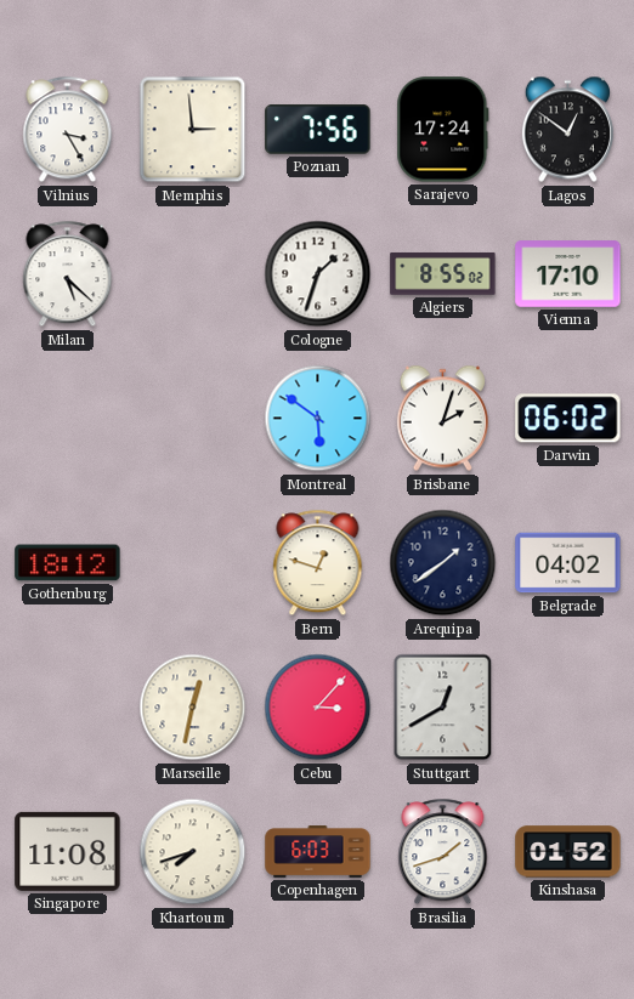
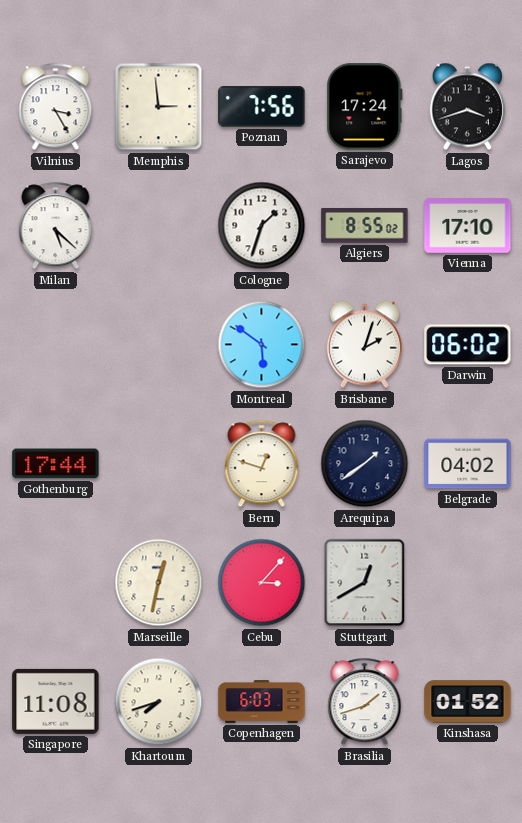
Lagos: 12:51 -> 3:42
Gothenburg: 18:12 -> 17:44
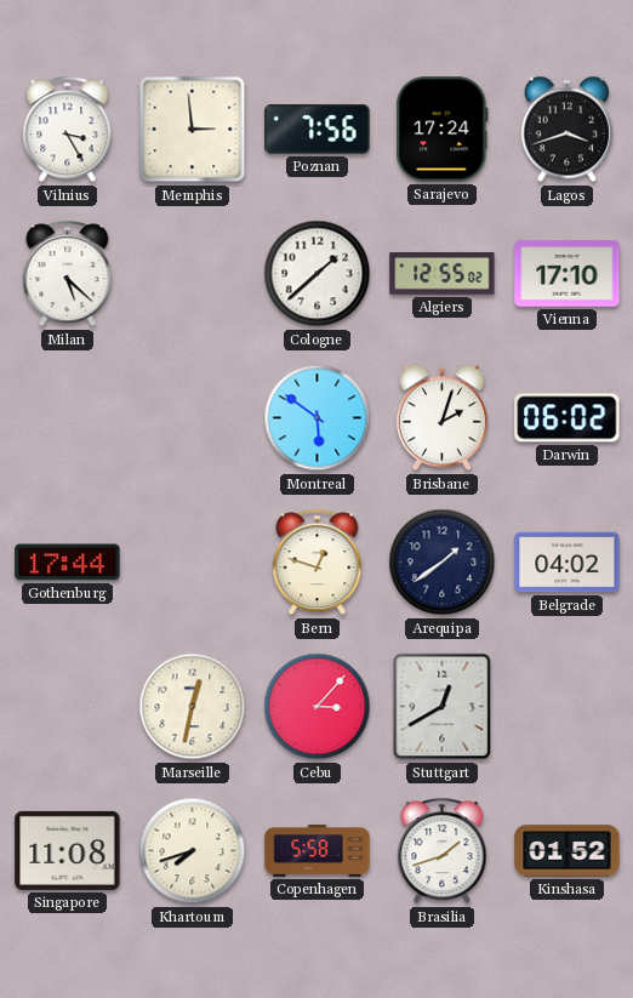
Cologne: 1:33 -> 1:38
Algiers: 8:55 -> 12:55
Copenhagen: 6:03 -> 5:58
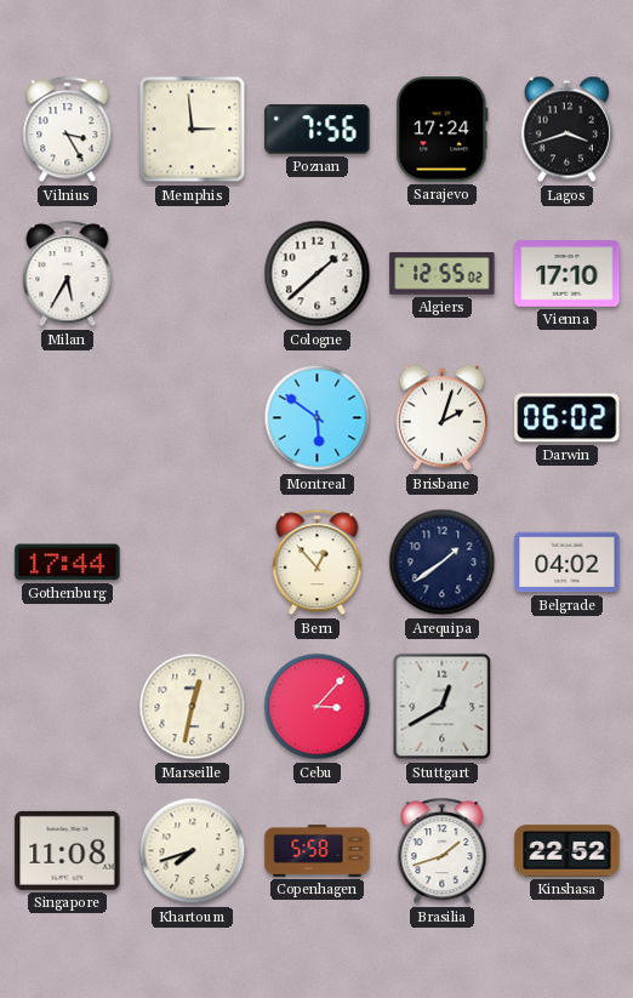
Milan: 5:22 -> 5:35
Bern: 12:48 -> 12:53
Kinshasa: 01:52 -> 22:52
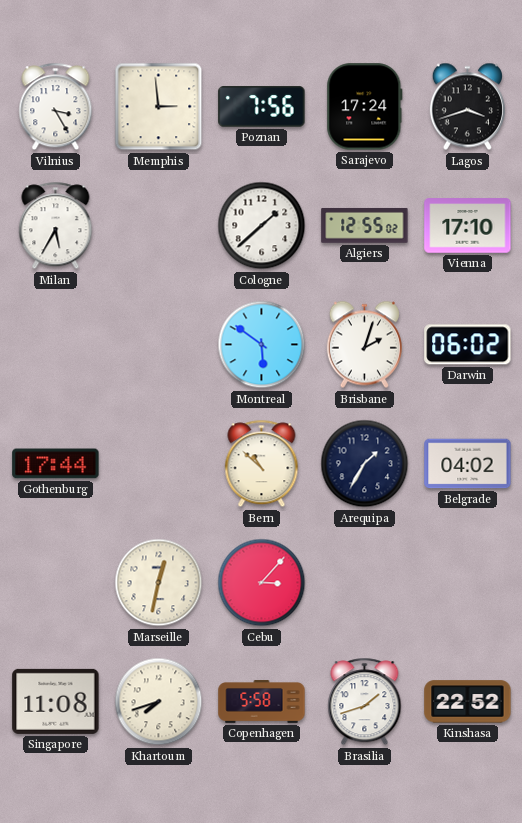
Bern: 12:53 -> 10:52
Arequipa: 1:39 -> 1:35
Stuttgart: 12:40 -> none
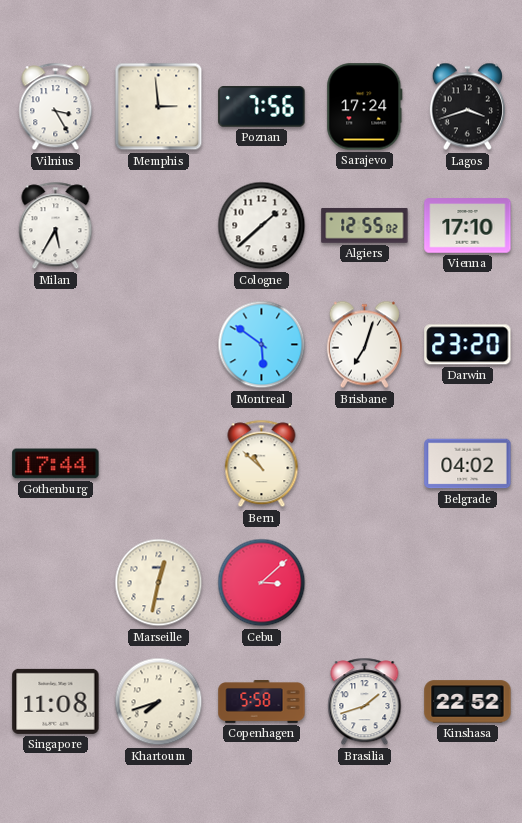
Brisbane: 2:03 -> 7:03
Darwin: 06:02 -> 23:20
Arequipa: 1:35 -> none
Cebu: 3:07 -> 3:08
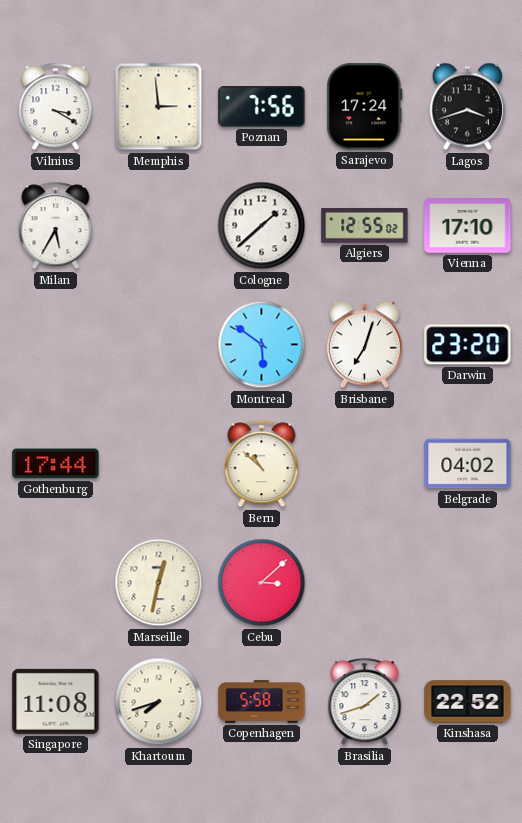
Vilnius: 3:25 -> 3:20
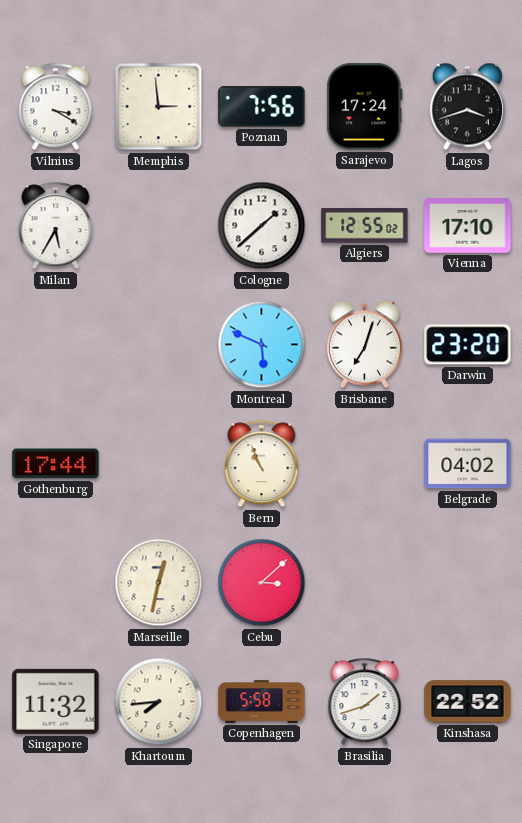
Montreal: 5:51 -> 5:49
Bern: 10:52 -> 10:56
Singapore: 11:08 -> 11:32
Khartoum: 7:42 -> 7:44
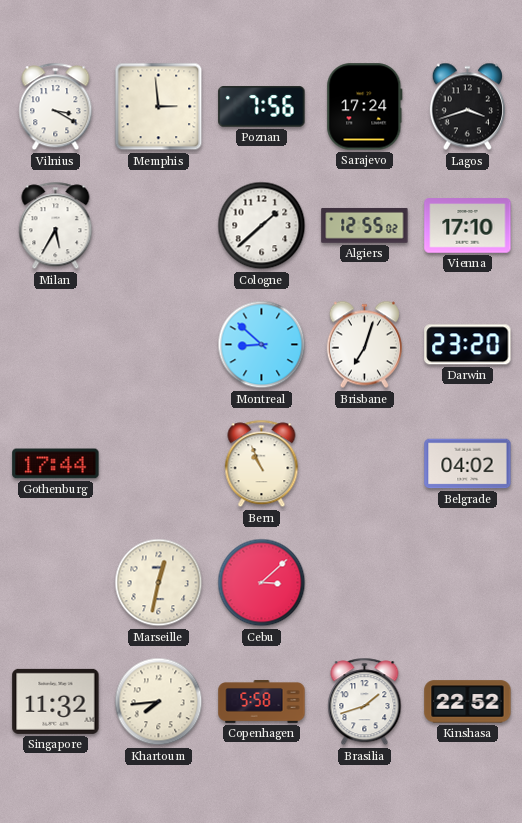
Montreal: 5:49 -> 8:52
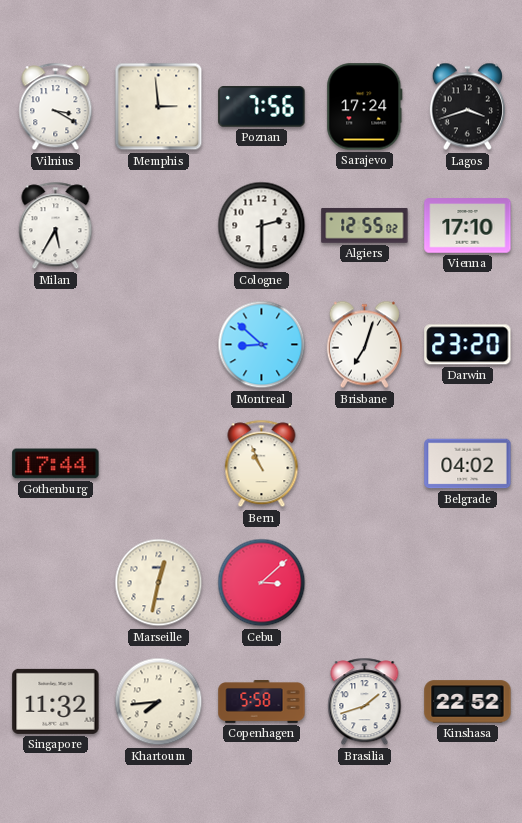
Cologne: 1:38 -> 2:30
